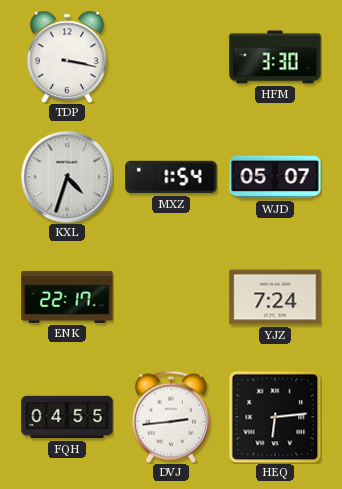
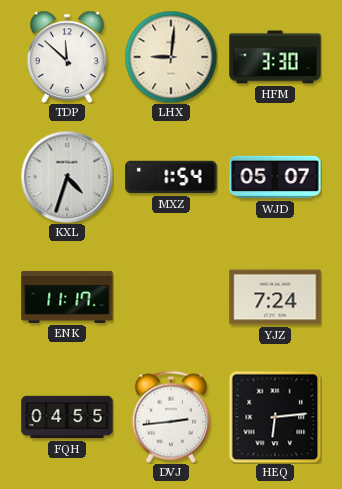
TDP: 3:17 -> 11:52
LHX: none -> 9:01
ENK: 22:17 -> 11:17
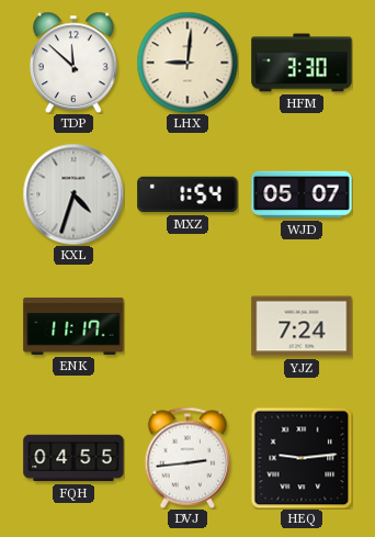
HEQ: 6:14 -> 9:14
